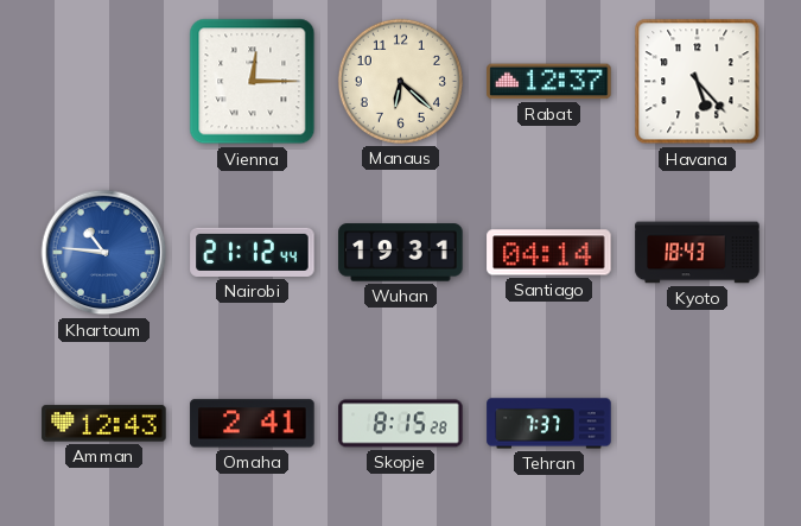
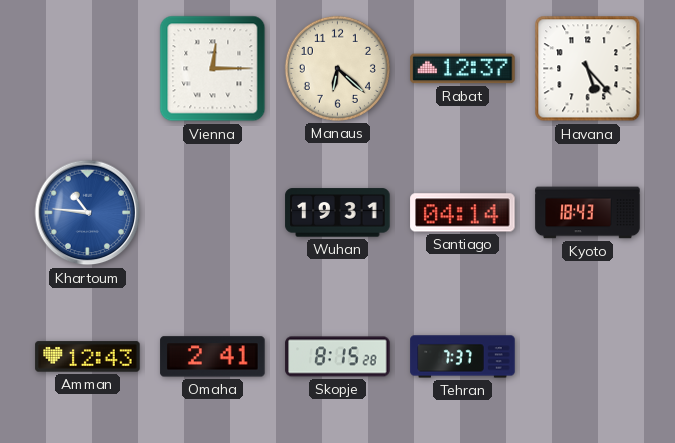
Nairobi: 21:12 -> none
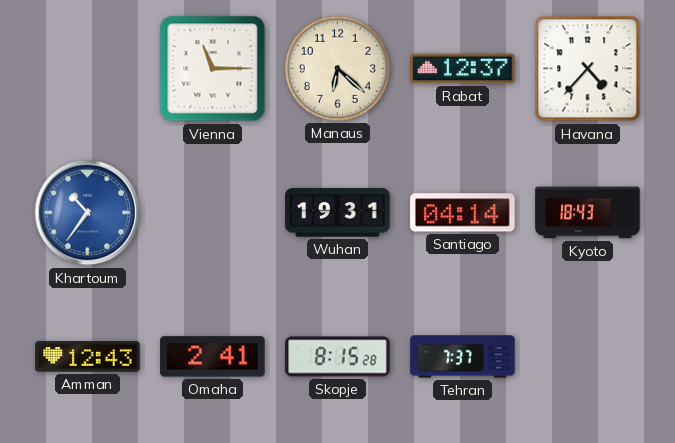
Vienna: 12:15 -> 11:15
Havana: 5:23 -> 4:37
Khartoum: 10:46 -> 10:36
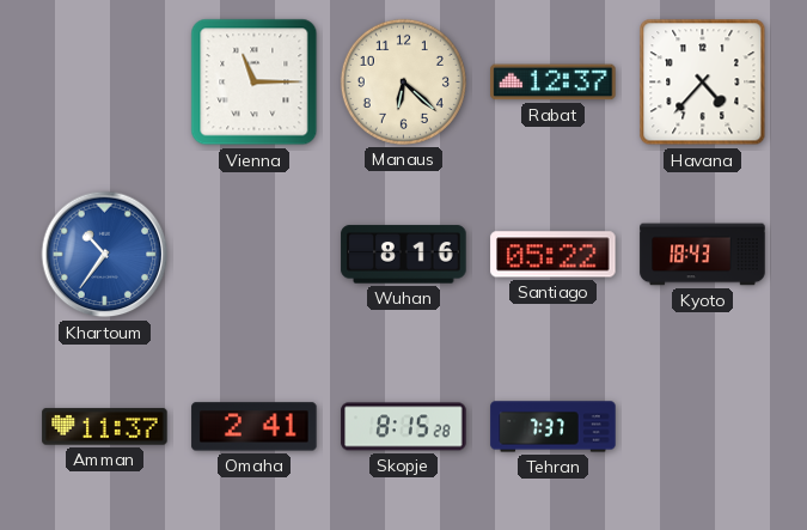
Wuhan: 19:31 -> 8:16
Santiago: 04:14 -> 05:22
Amman: 12:43 -> 11:37
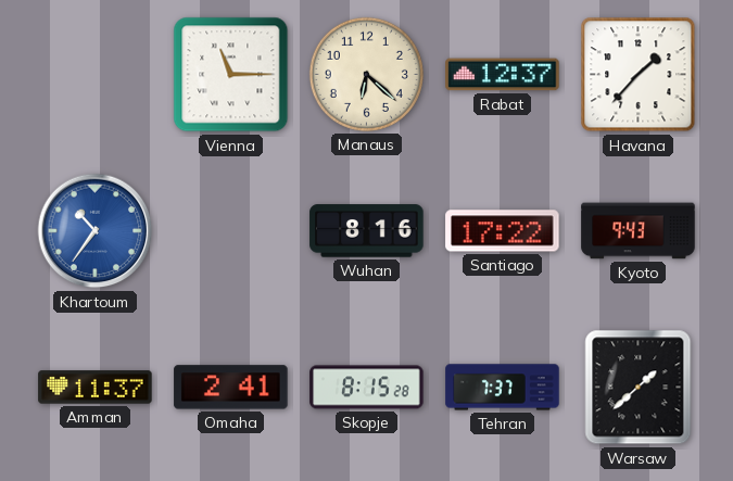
Havana: 4:37 -> 1:37
Santiago: 05:22 -> 17:22
Kyoto: 18:43 -> 9:43
Warsaw: none -> 1:38
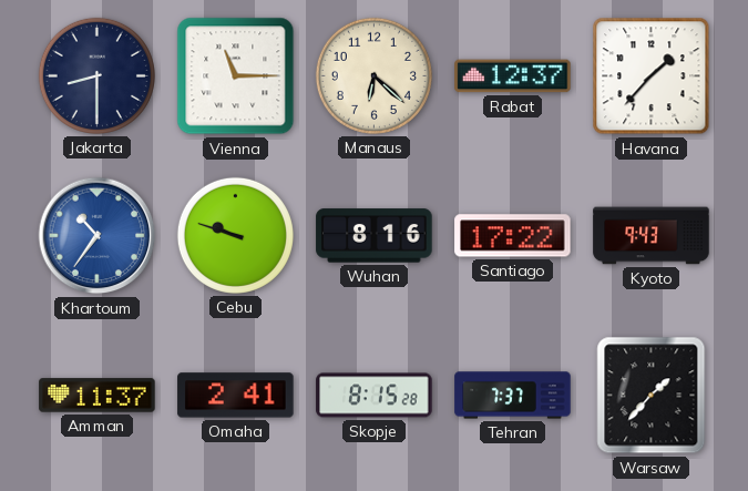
Jakarta: none -> 8:30
Cebu: none -> 9:48
Warsaw: 1:38 -> 1:37
